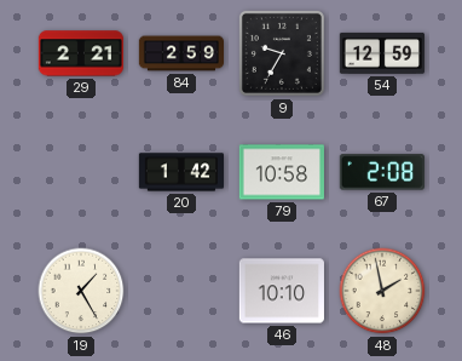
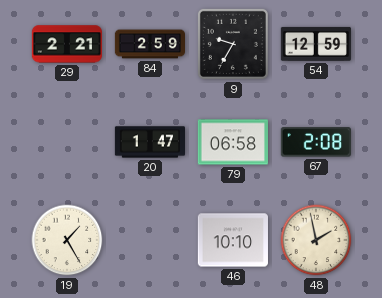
20: 1:42 -> 1:47
79: 10:58 -> 06:58
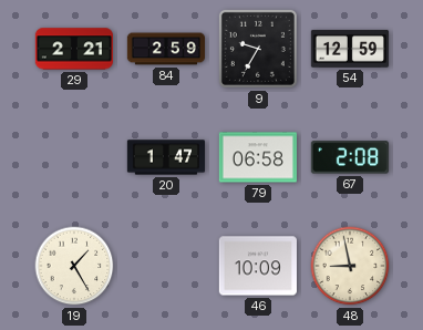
46: 10:10 -> 10:09
48: 1:58 -> 8:58
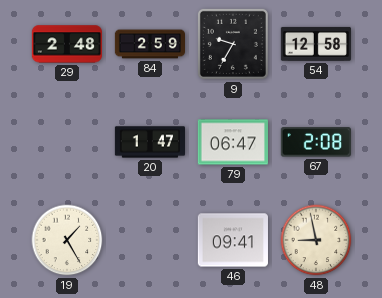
29: 2:21 -> 2:48
54: 12:59 -> 12:58
79: 06:58 -> 06:47
46: 10:09 -> 09:41
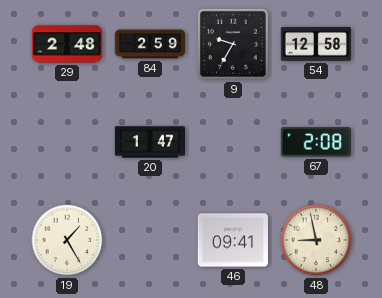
79: 06:47 -> none
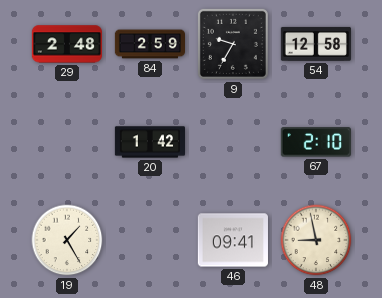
20: 1:47 -> 1:42
67: 2:08 -> 2:10
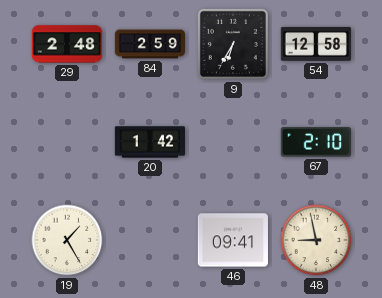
9: 9:35 -> 6:35
